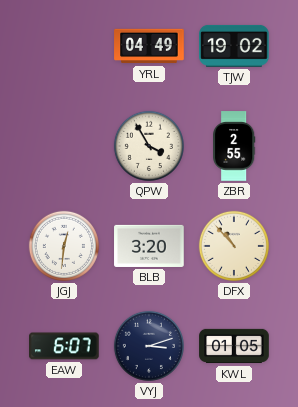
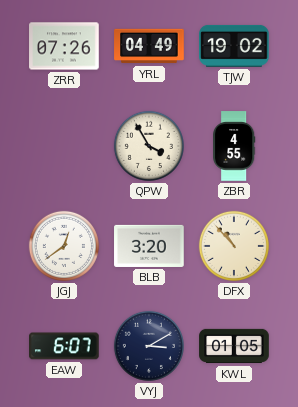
ZRR: none -> 07:26
ZBR: 2:55 -> 4:55
JGJ: 12:31 -> 12:39
VYJ: 3:12 -> 3:10
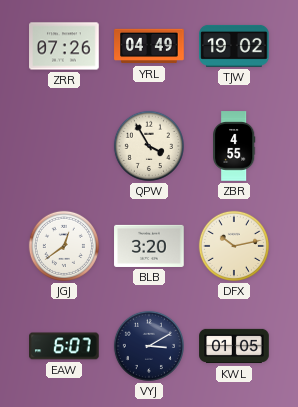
DFX: 10:53 -> 10:13
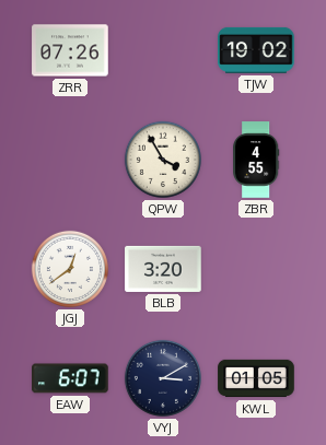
YRL: 04:49 -> none
DFX: 10:13 -> none
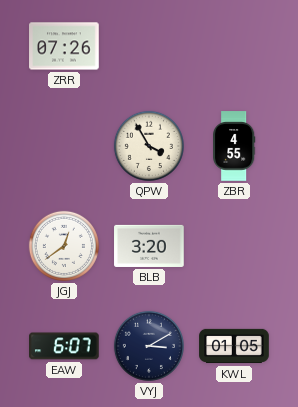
TJW: 19:02 -> none
